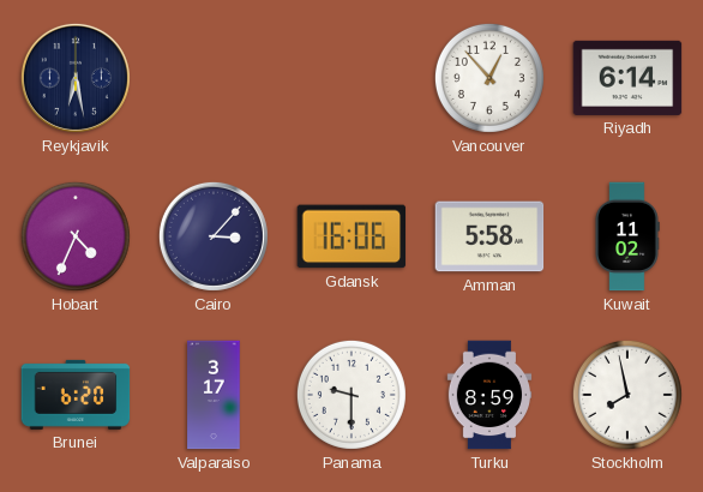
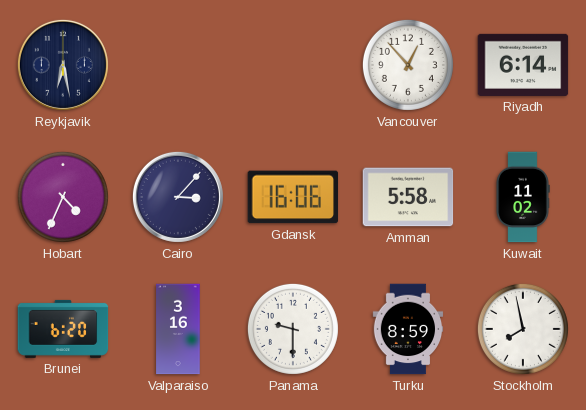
Valparaiso: 3:17 -> 3:16
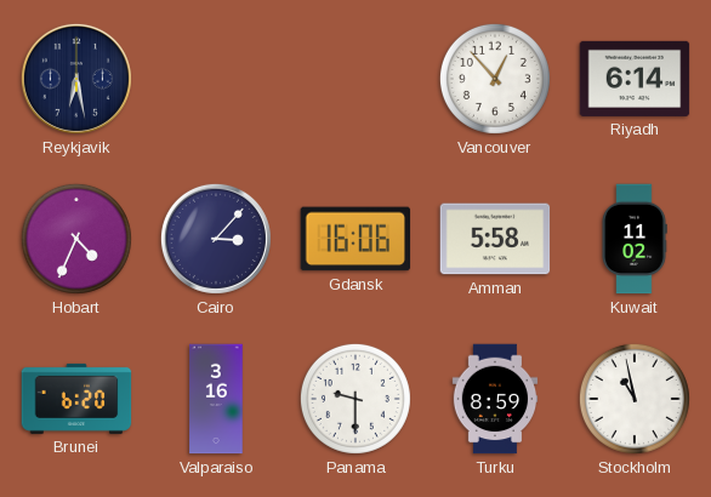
Stockholm: 7:58 -> 10:58
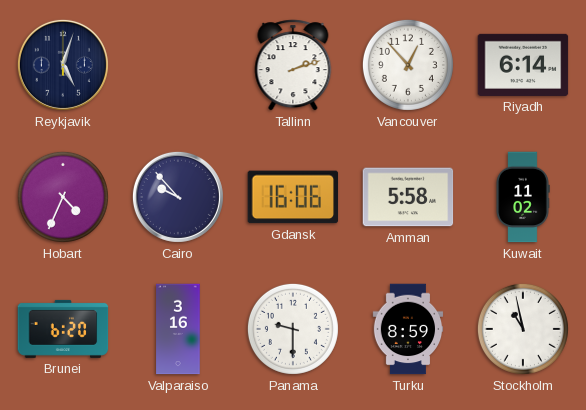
Reykjavik: 6:28 -> 5:03
Tallinn: none -> 2:12
Cairo: 3:07 -> 9:53
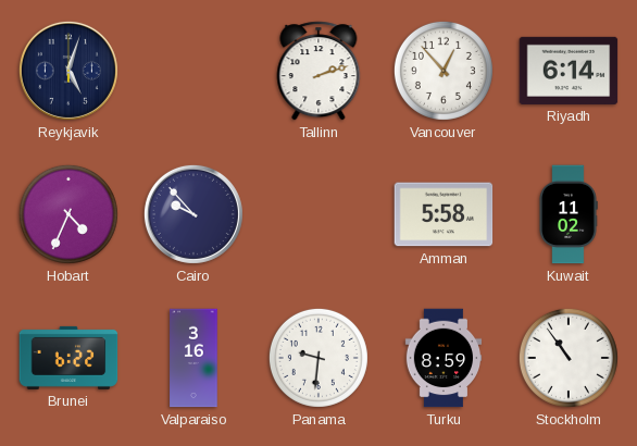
Gdansk: 16:06 -> none
Brunei: 6:20 -> 6:22
Panama: 9:30 -> 9:31
Stockholm: 10:58 -> 10:54
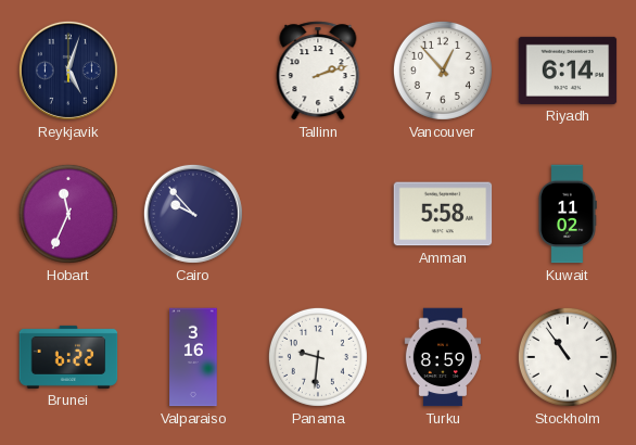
Hobart: 4:34 -> 11:34
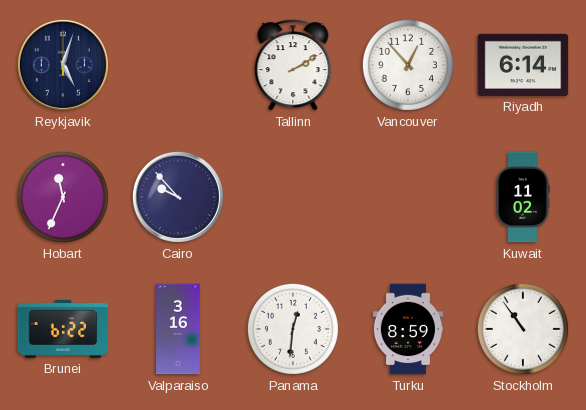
Tallinn: 2:12 -> 2:10
Amman: 5:58 -> none
Panama: 9:31 -> 12:31
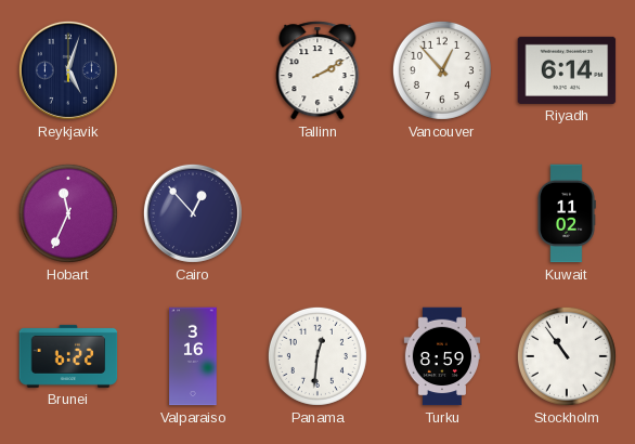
Cairo: 9:53 -> 12:53
